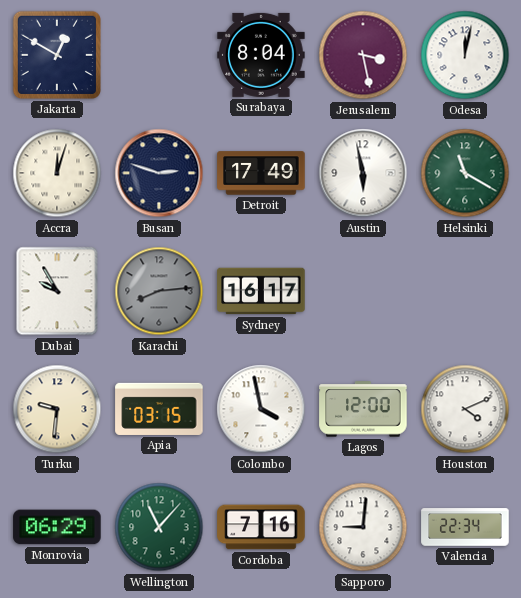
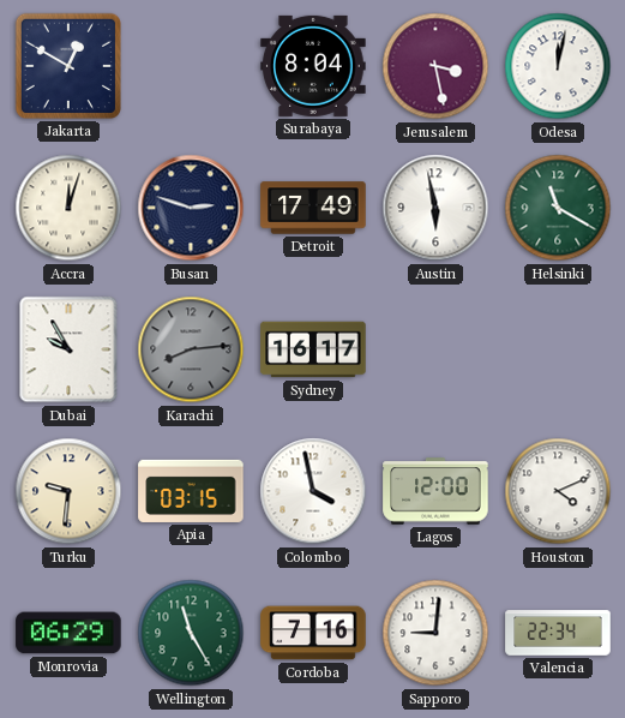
Wellington: 11:07 -> 11:25
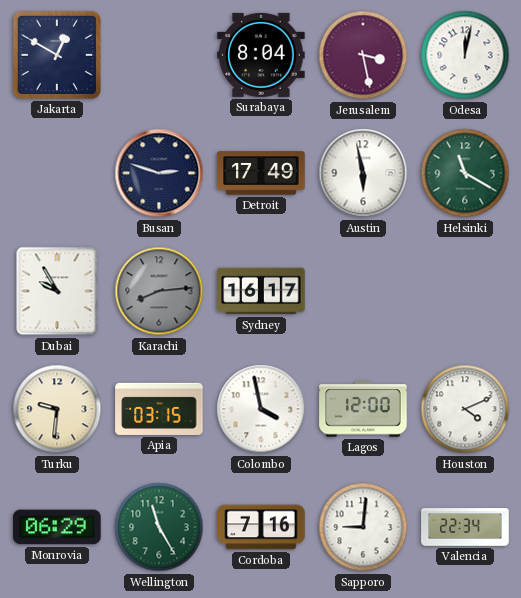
Accra: 12:03 -> none
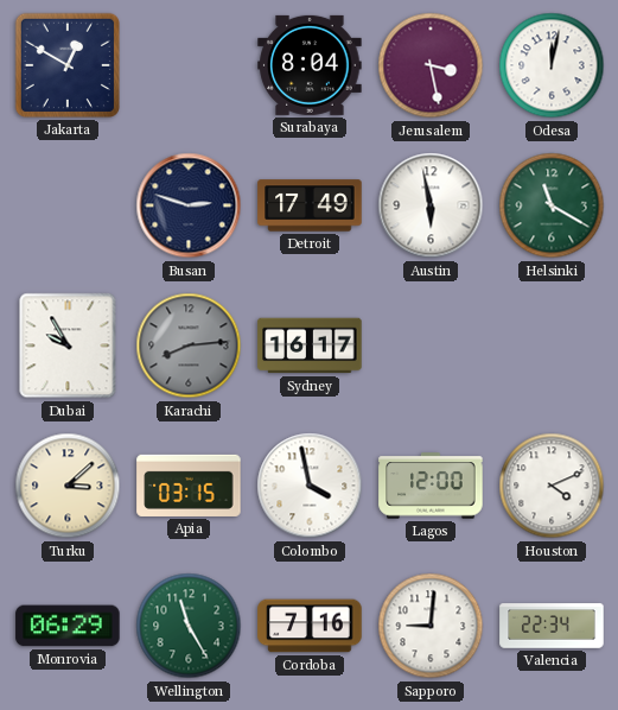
Turku: 9:31 -> 3:08
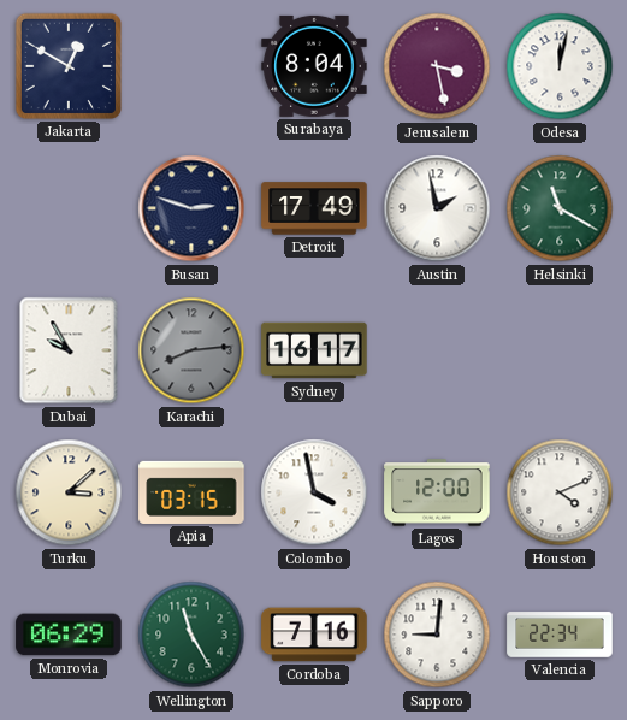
Austin: 5:58 -> 1:58
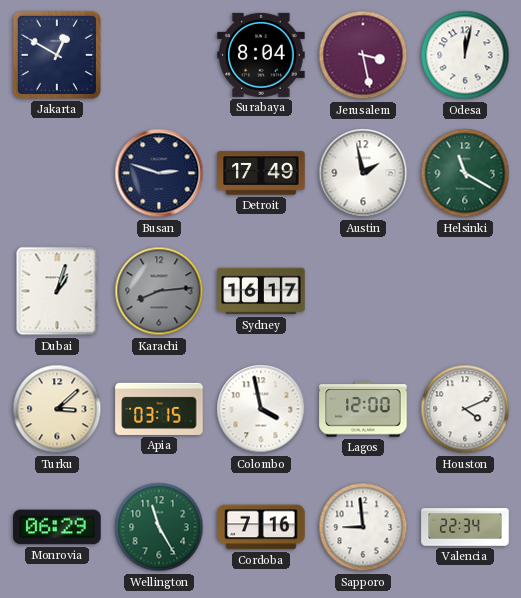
Dubai: 9:55 -> 1:03
Sapporo: 9:01 -> 8:59
